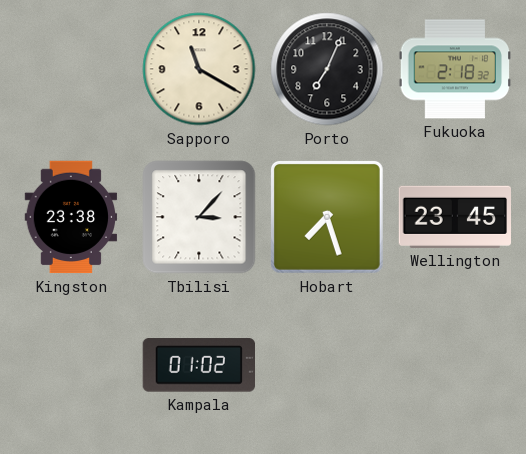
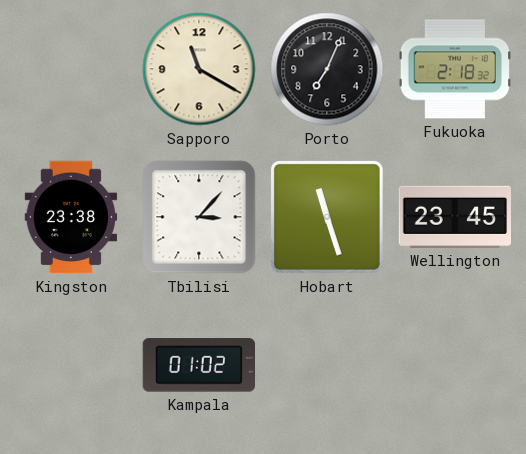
Hobart: 7:27 -> 11:27
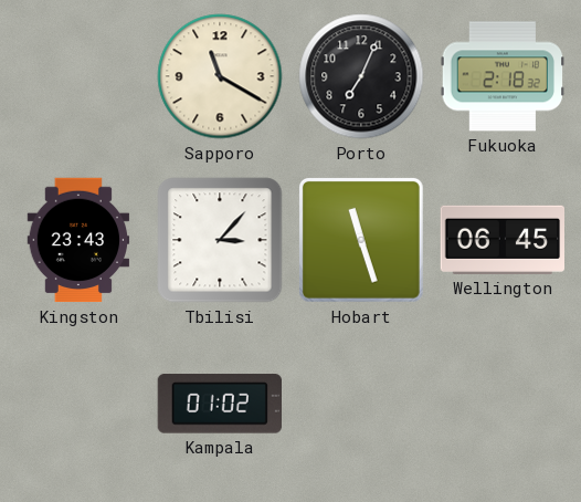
Kingston: 23:38 -> 23:43
Wellington: 23:45 -> 06:45
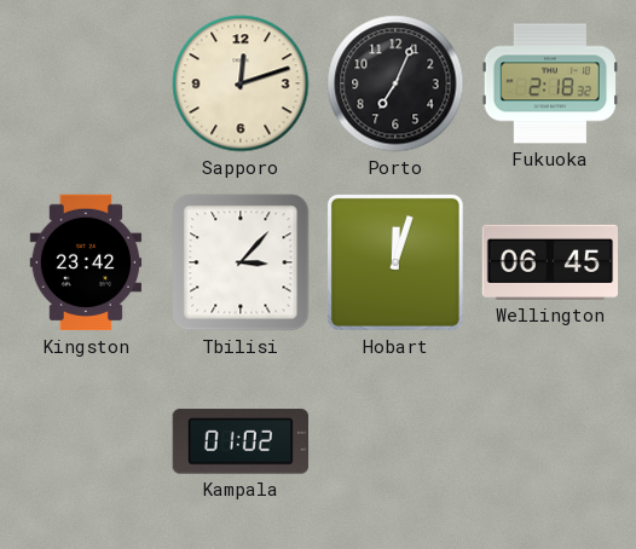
Sapporo: 11:20 -> 12:12
Kingston: 23:43 -> 23:42
Hobart: 11:27 -> 12:03
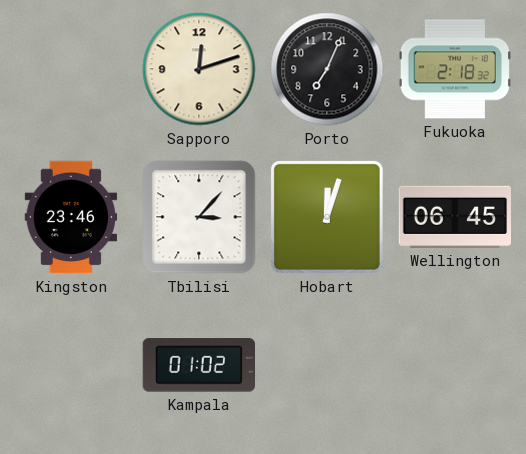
Kingston: 23:42 -> 23:46
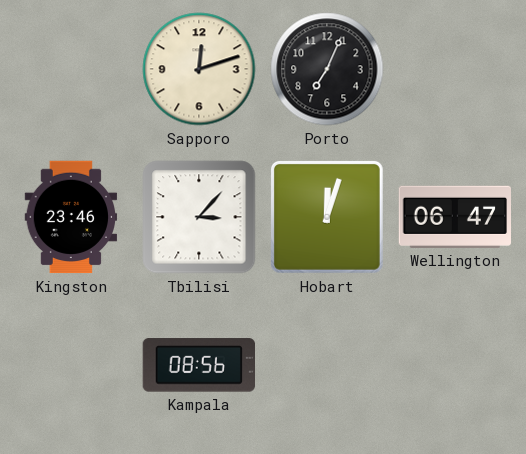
Fukuoka: 2:18 -> none
Wellington: 06:45 -> 06:47
Kampala: 01:02 -> 08:56
